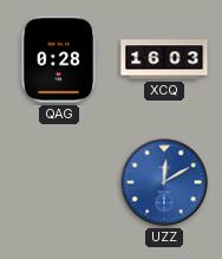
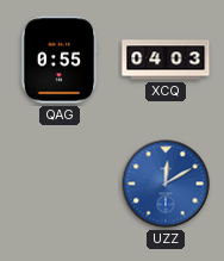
QAG: 0:28 -> 0:55
XCQ: 16:03 -> 04:03
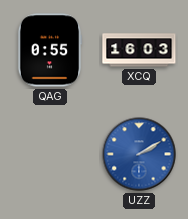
XCQ: 04:03 -> 16:03
UZZ: 12:10 -> 2:10
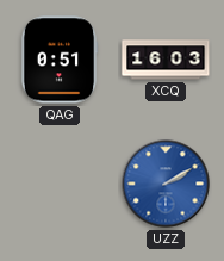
QAG: 0:55 -> 0:51
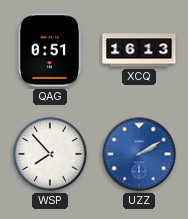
XCQ: 16:03 -> 16:13
WSP: none -> 7:53
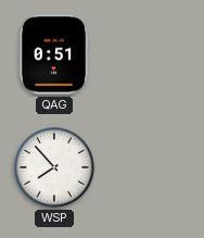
XCQ: 16:13 -> none
UZZ: 2:10 -> none
